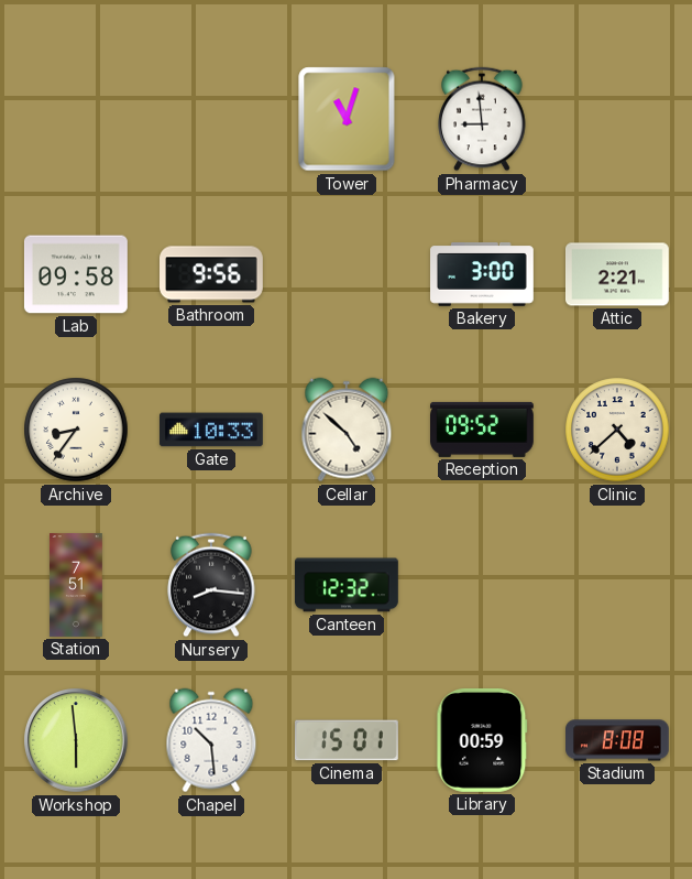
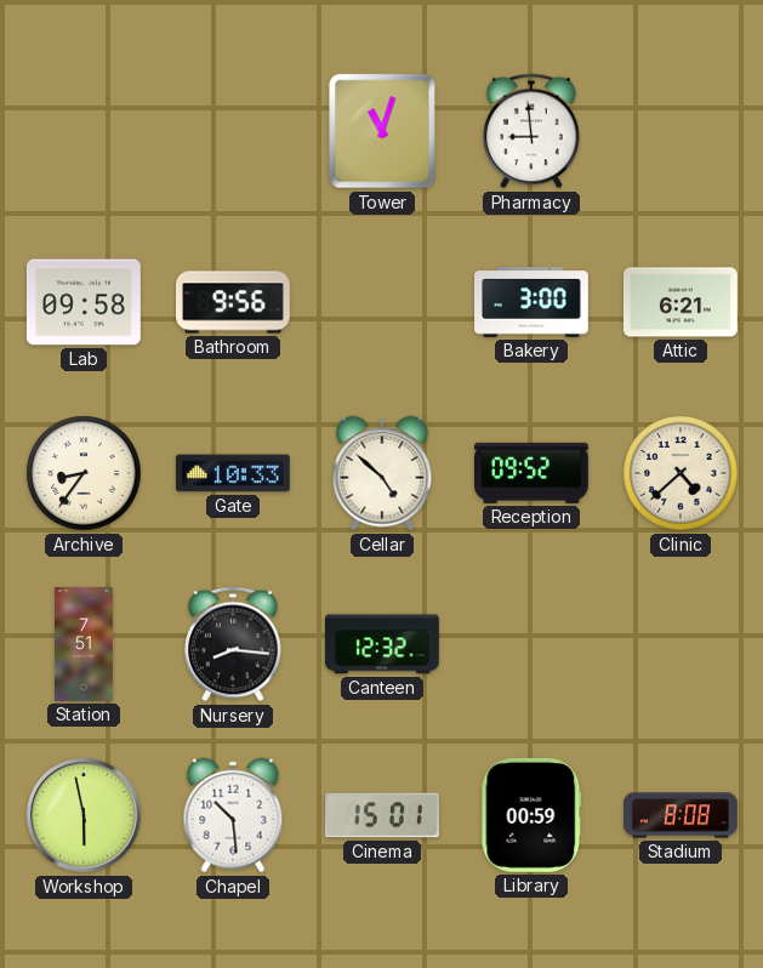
Attic: 2:21 -> 6:21
Workshop: 5:59 -> 5:58
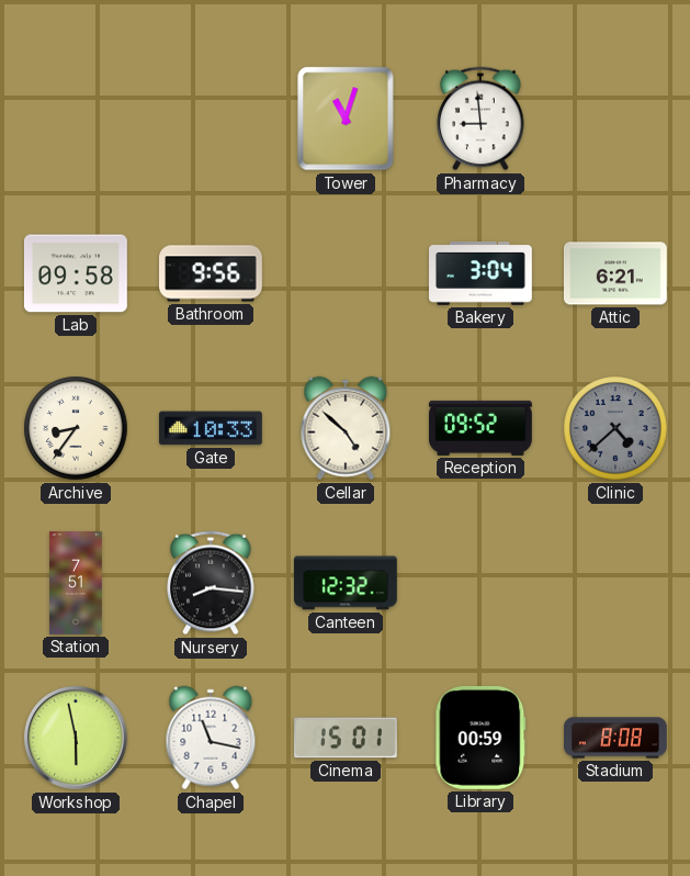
Bakery: 3:00 -> 3:04
Clinic dial: cream -> grey
Chapel: 10:29 -> 11:17
